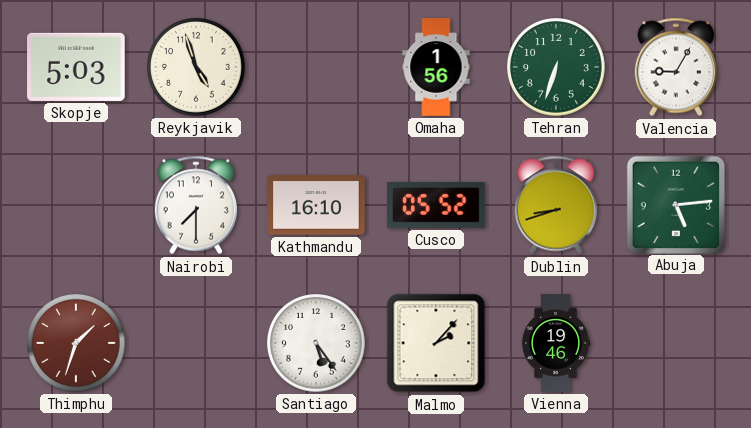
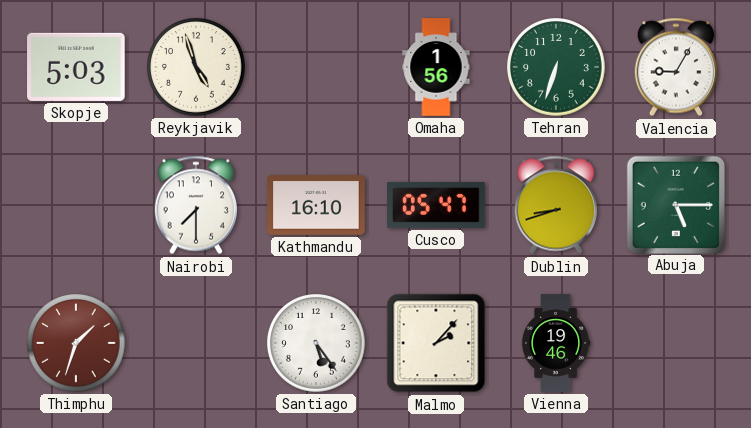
Cusco: 05:52 -> 05:47
Abuja: 5:14 -> 5:15
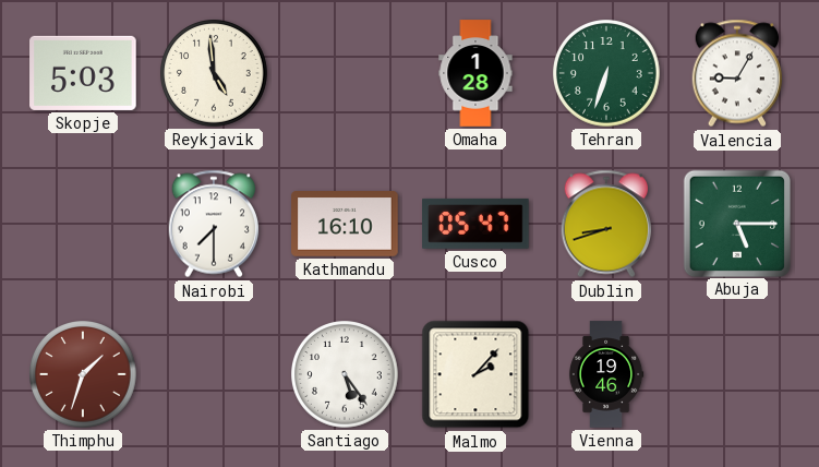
Reykjavik: 4:57 -> 4:59
Omaha: 1:56 -> 1:28
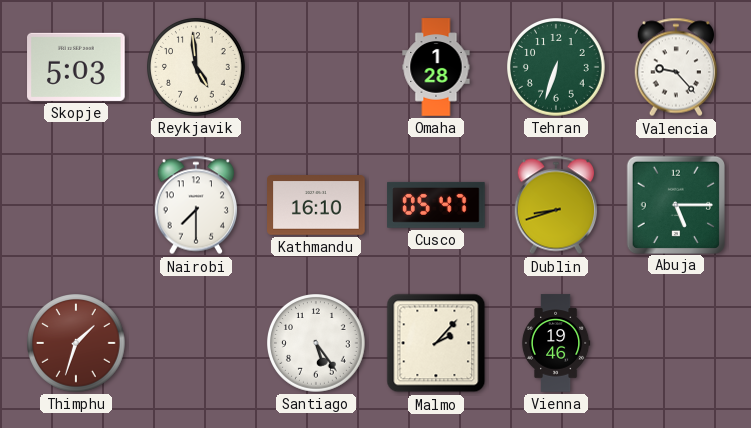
Valencia: 9:05 -> 9:23
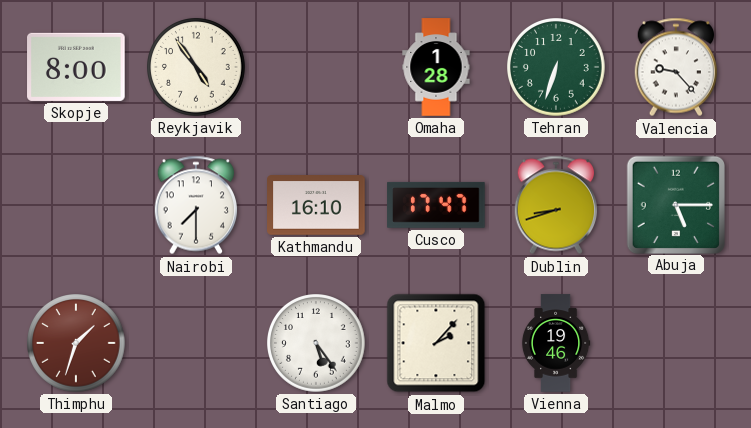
Skopje: 5:03 -> 8:00
Reykjavik: 4:59 -> 4:54
Cusco: 05:47 -> 17:47
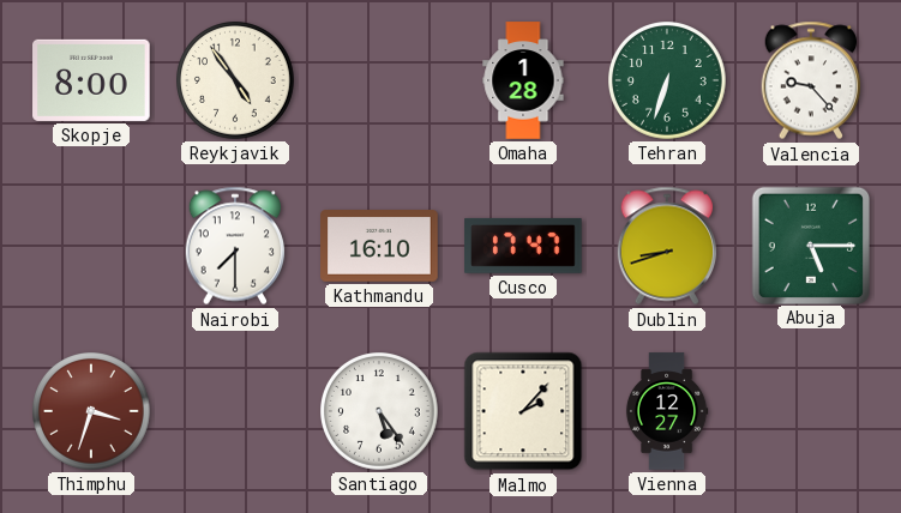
Thimphu: 1:33 -> 3:33
Vienna: 19:46 -> 12:27
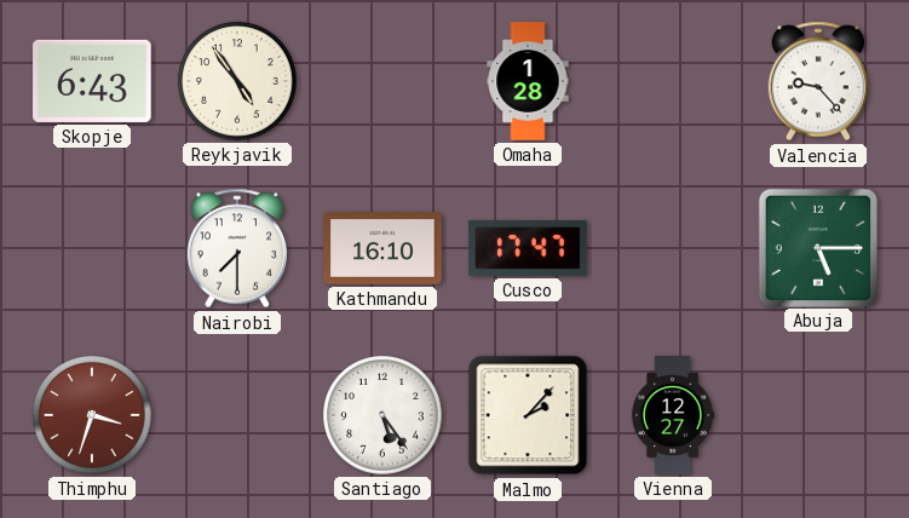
Skopje: 8:00 -> 6:43
Tehran: 6:33 -> none
Dublin: 8:42 -> none
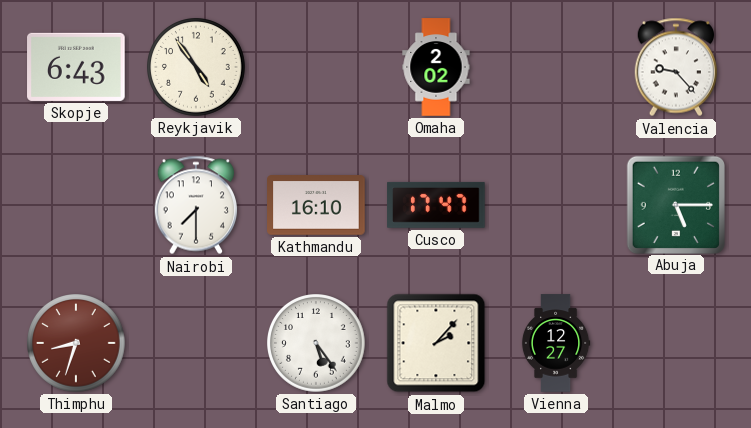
Omaha: 1:28 -> 2:02
Thimphu: 3:33 -> 8:33
